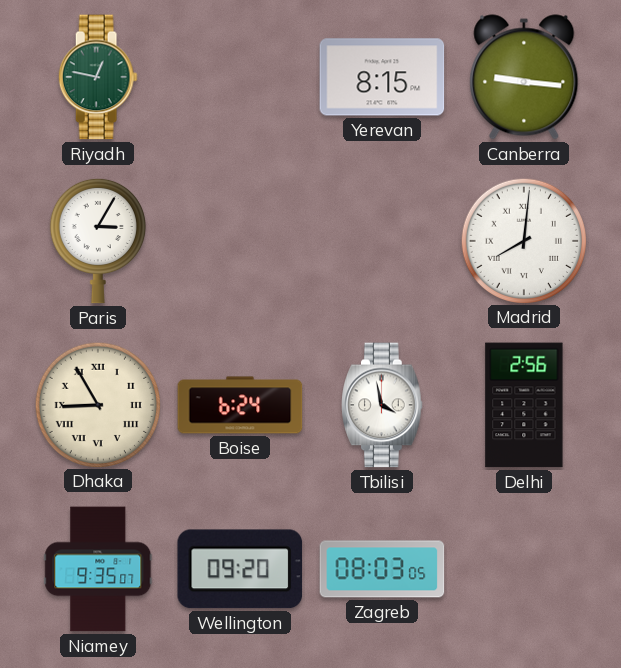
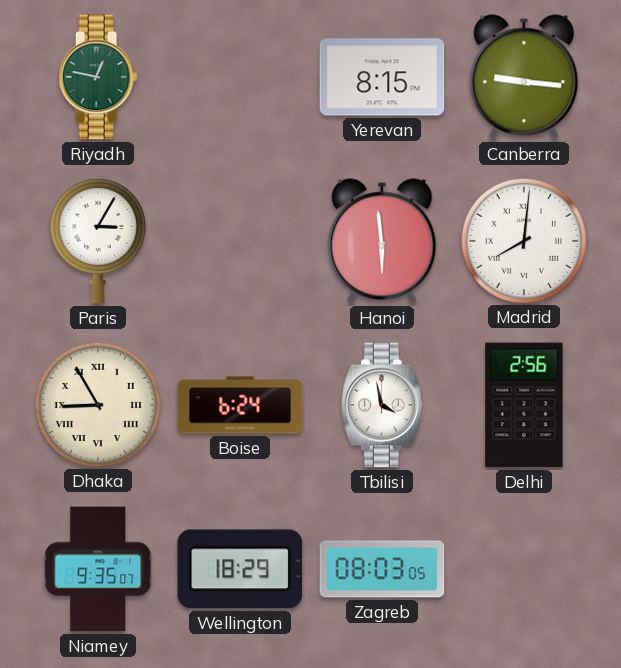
Hanoi: none -> 5:59
Wellington: 09:20 -> 18:29
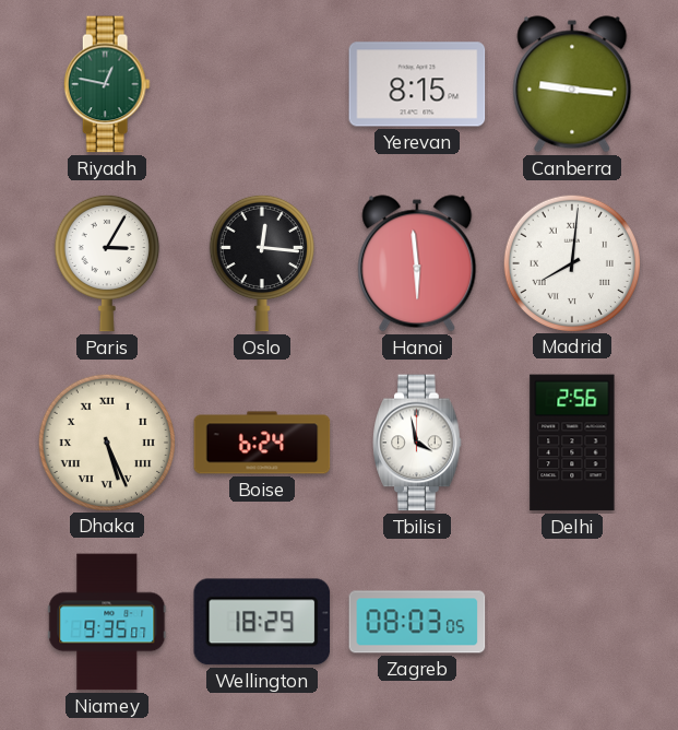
Oslo: none -> 12:16
Dhaka: 8:55 -> 5:26
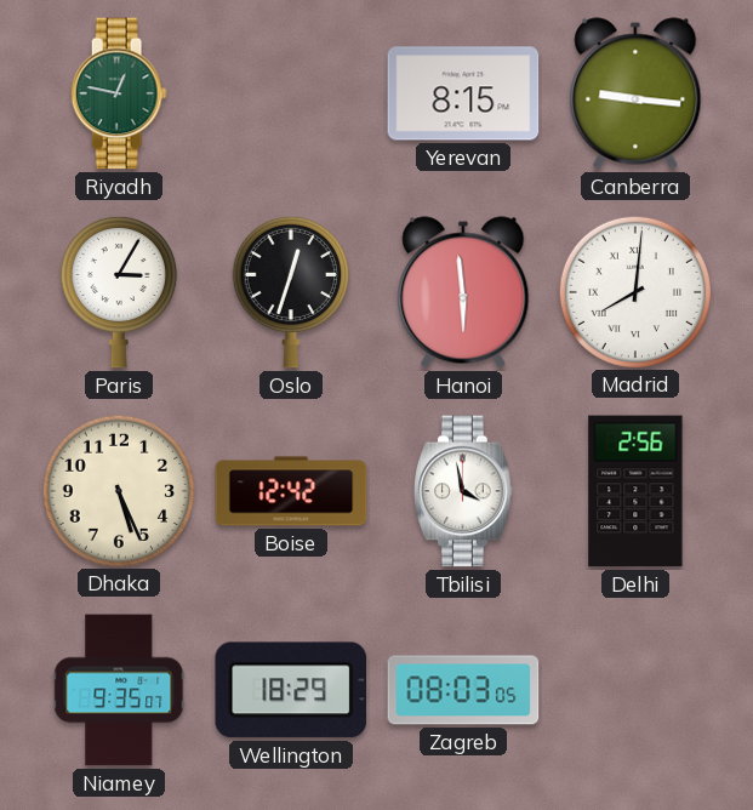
Oslo: 12:16 -> 12:33
Dhaka numerals: Roman -> Arabic
Boise: 6:24 -> 12:42
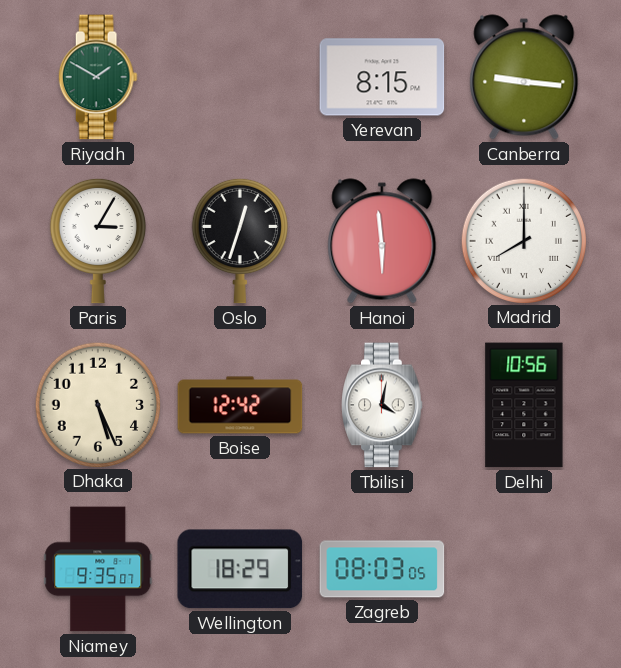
Riyadh: 12:47 -> 1:50
Madrid: 8:01 -> 8:00
Tbilisi: 3:58 -> 4:02
Delhi: 2:56 -> 10:56
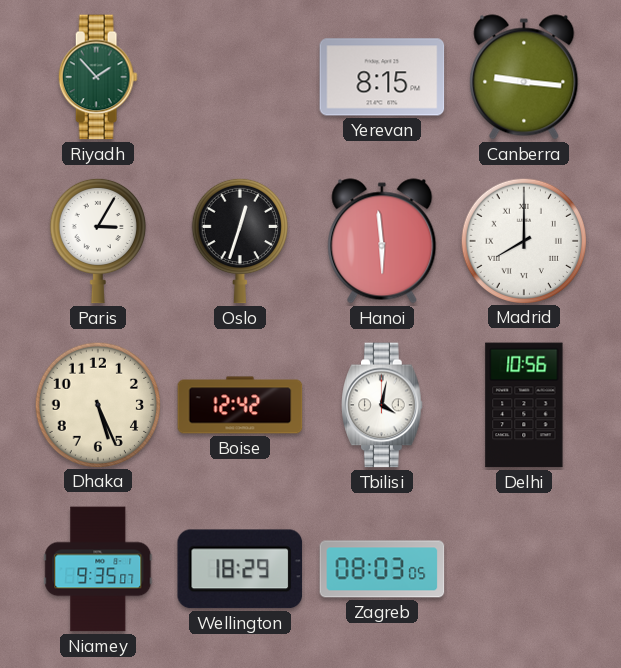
Riyadh: 1:50 -> 1:53
